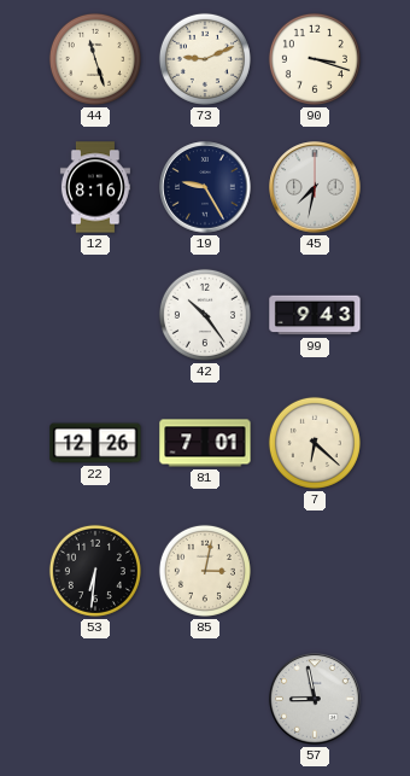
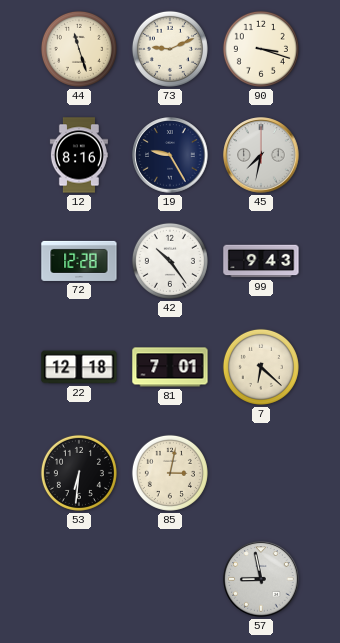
72: none -> 12:28
22: 12:26 -> 12:18
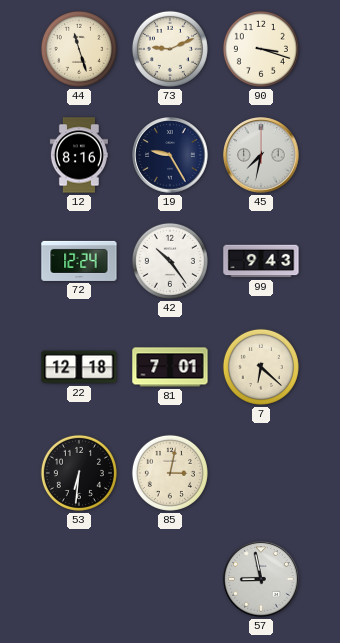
72: 12:28 -> 12:24
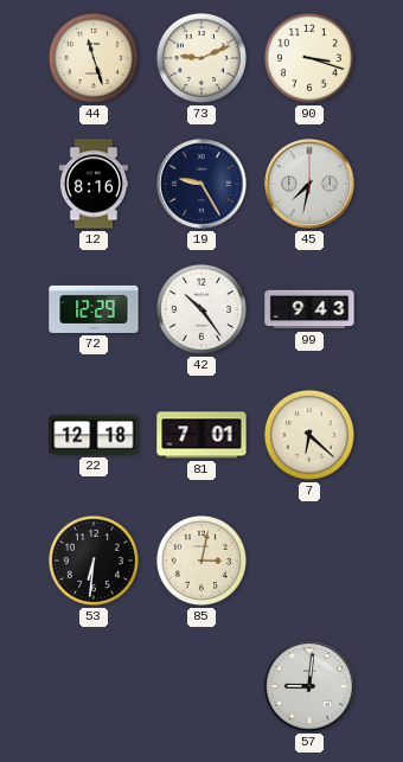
72: 12:24 -> 12:29
57: 8:58 -> 9:01
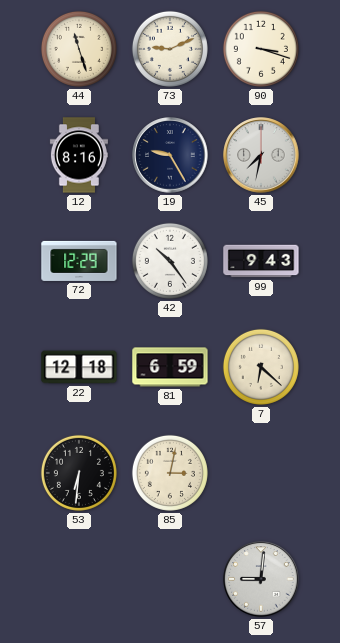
81: 7:01 -> 6:59
